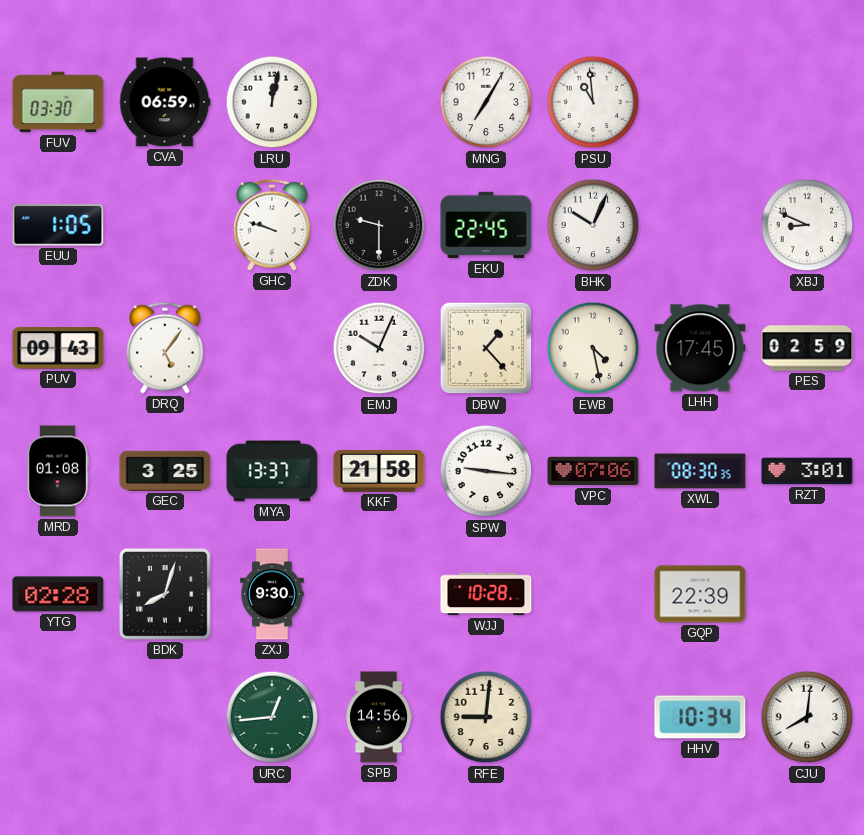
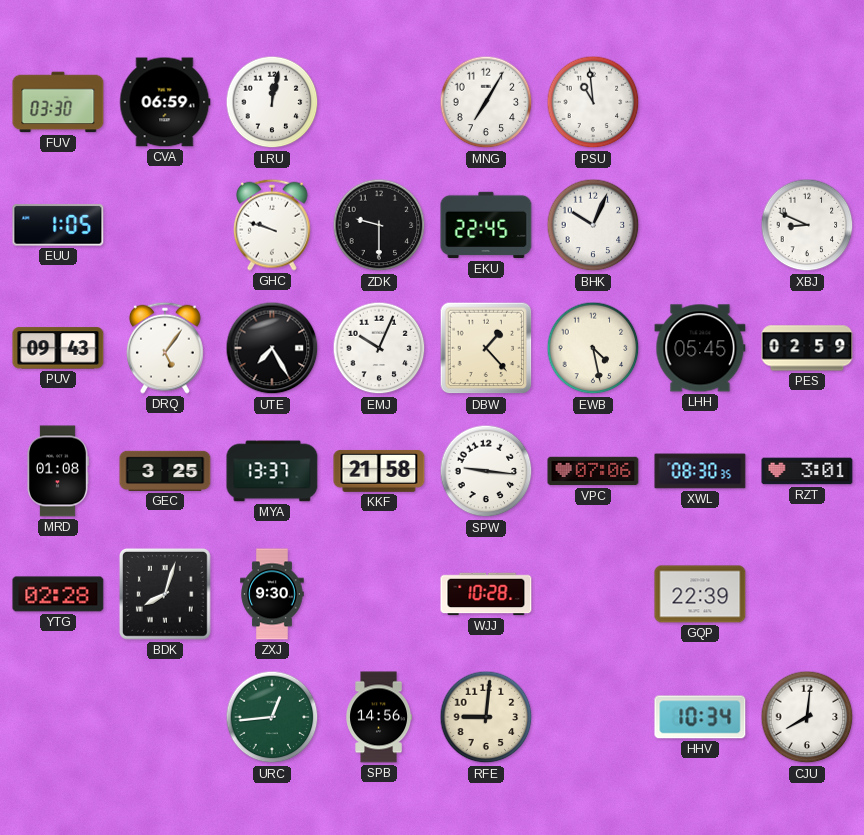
UTE: none -> 7:25
LHH: 17:45 -> 05:45
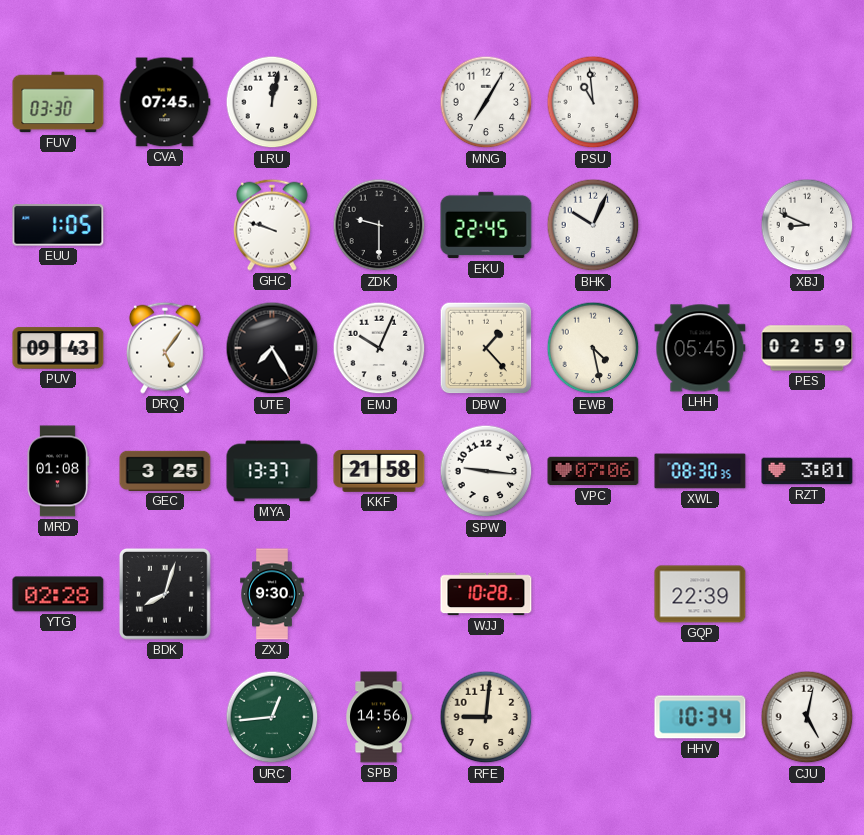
CVA: 06:59 -> 07:45
CJU: 8:01 -> 5:02
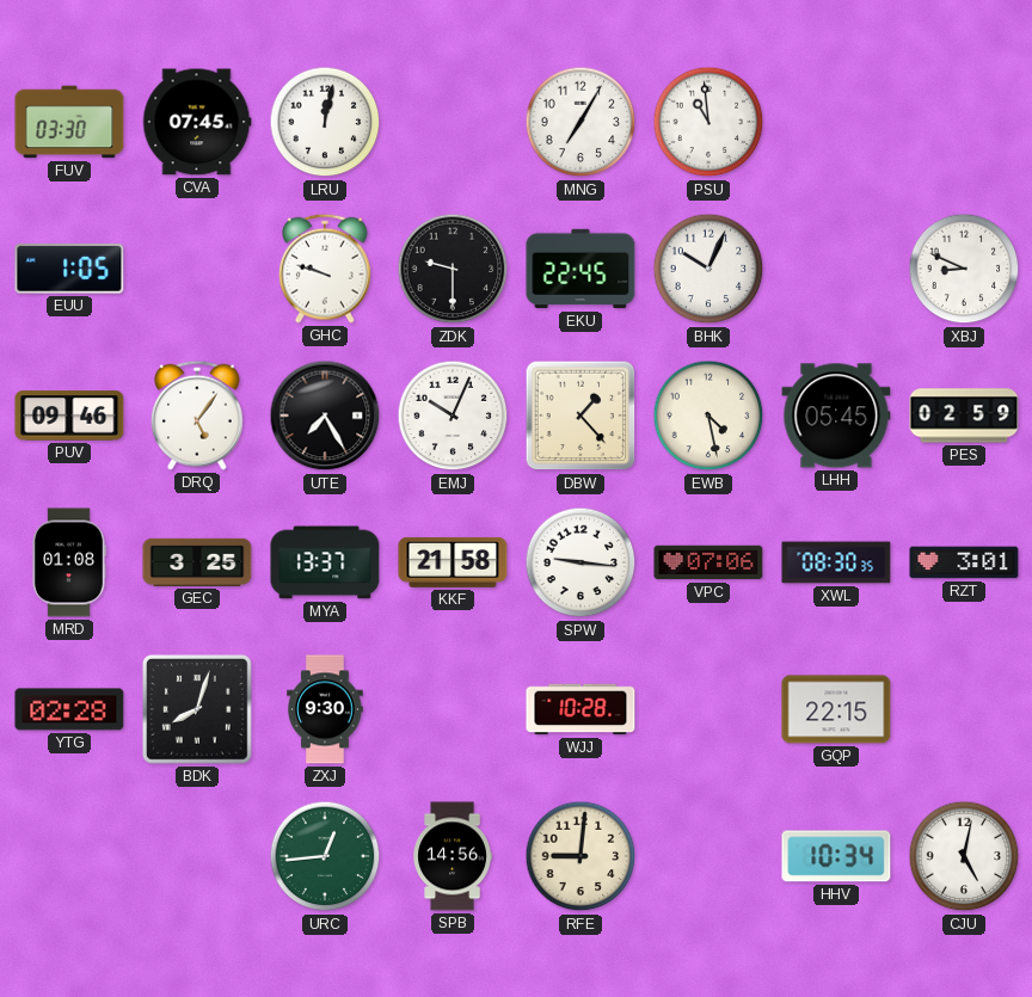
PUV: 09:43 -> 09:46
GQP: 22:39 -> 22:15
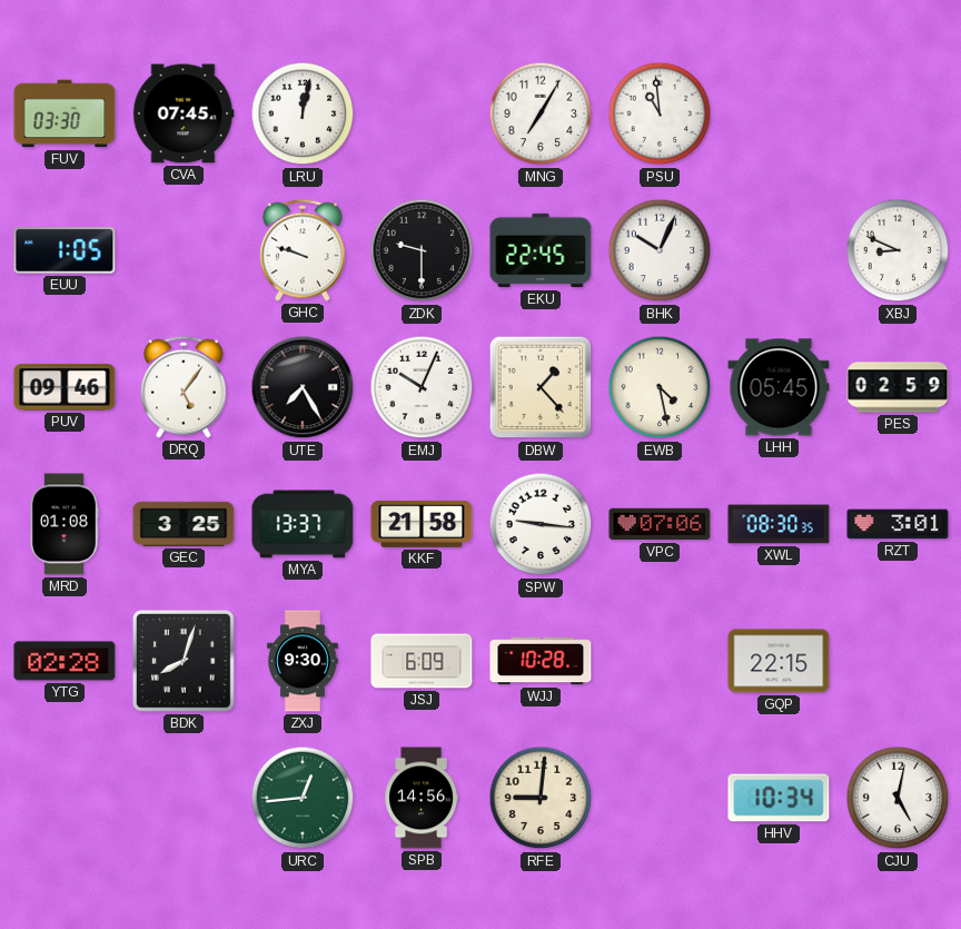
JSJ: none -> 6:09
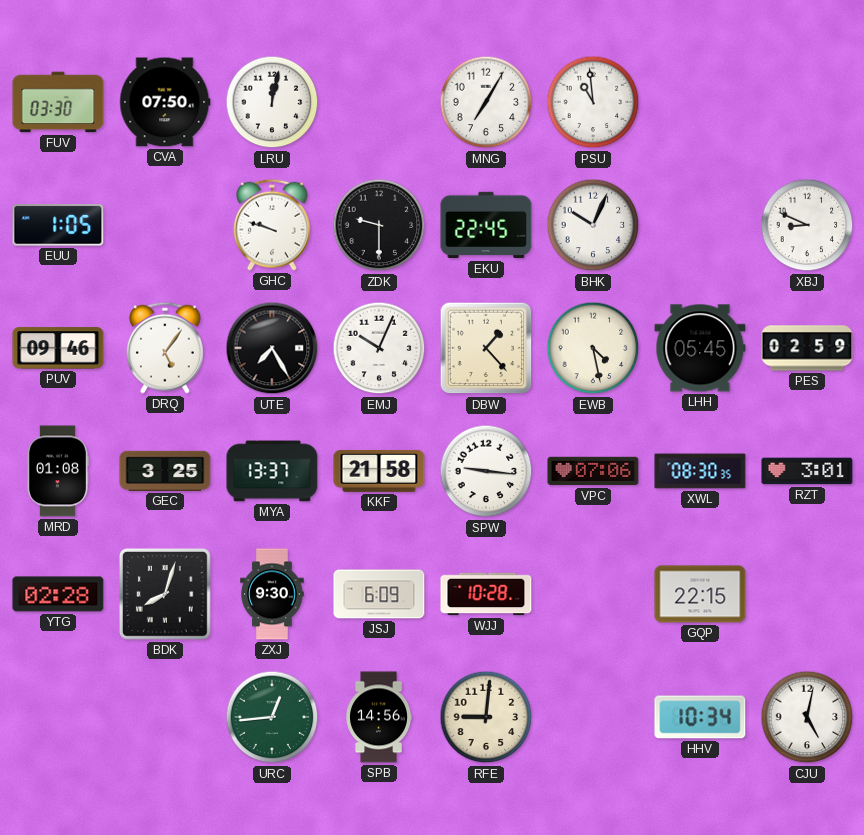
CVA: 07:45 -> 07:50
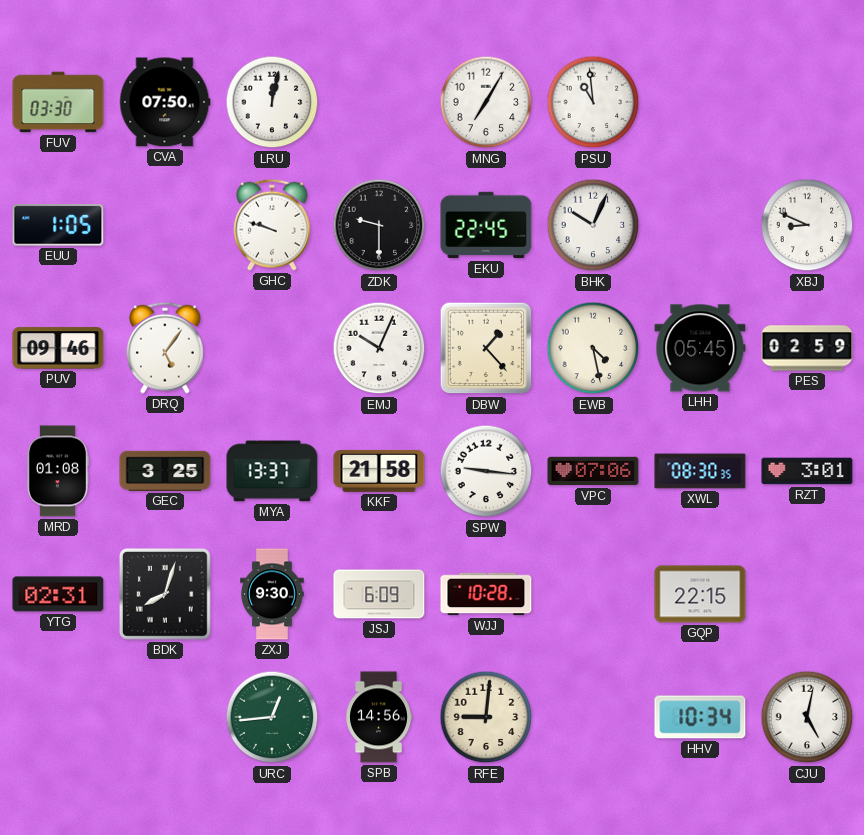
UTE: 7:25 -> none
YTG: 02:28 -> 02:31
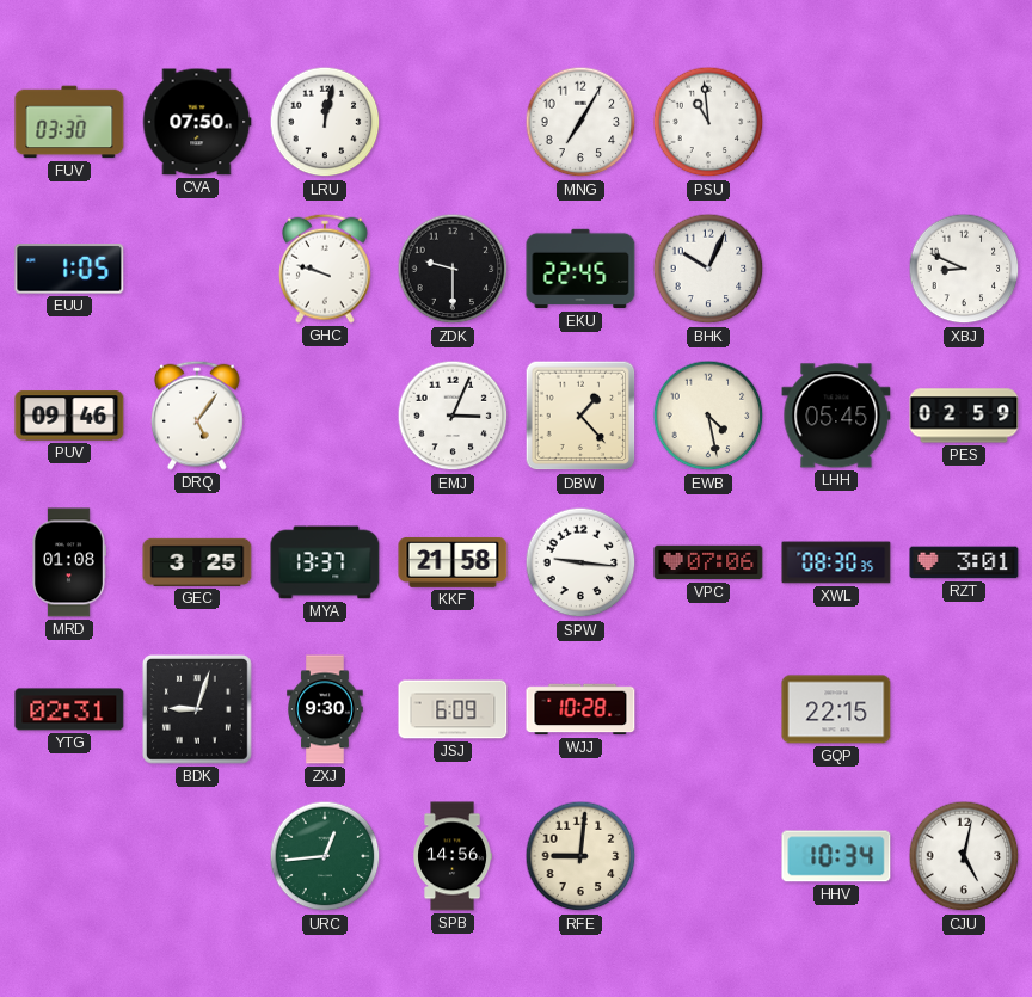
EMJ: 10:04 -> 3:04
BDK: 8:03 -> 9:03
